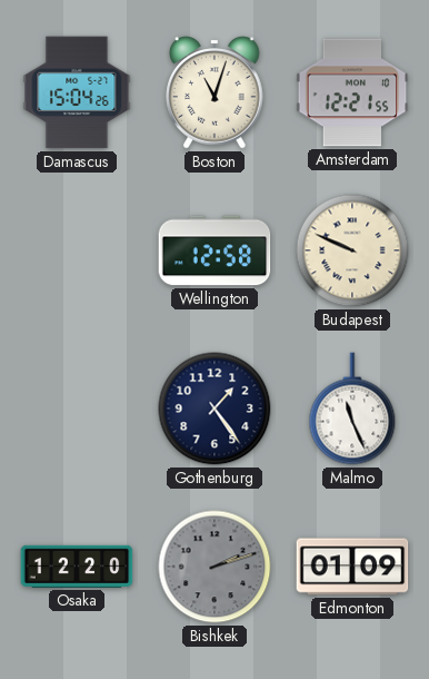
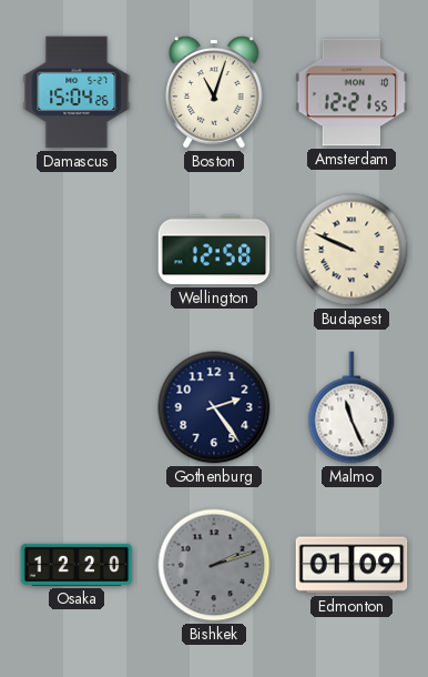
Gothenburg: 1:24 -> 2:24
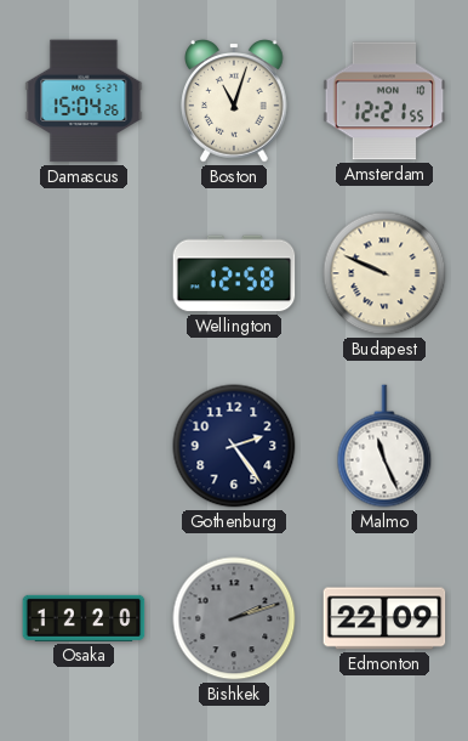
Edmonton: 01:09 -> 22:09
